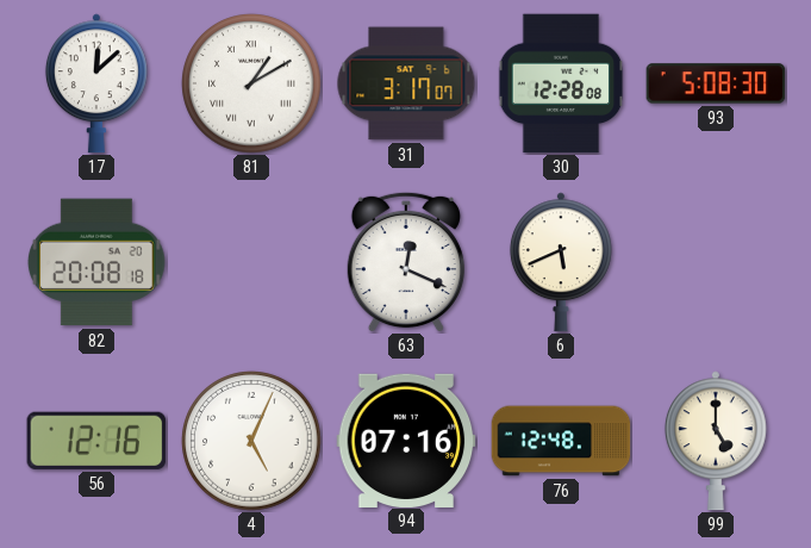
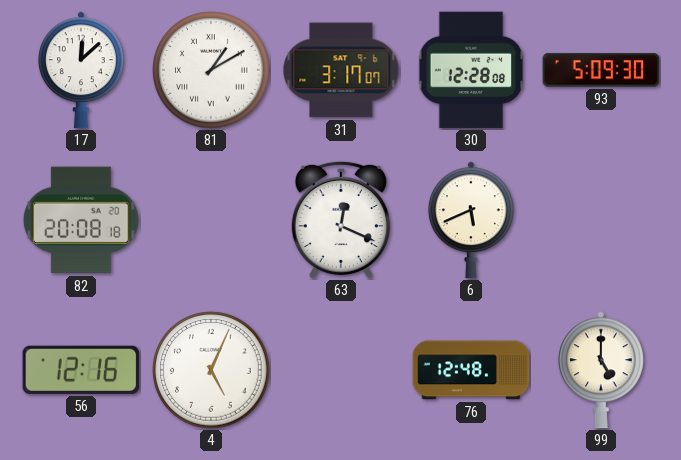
93: 5:08 -> 5:09
94: 07:16 -> none
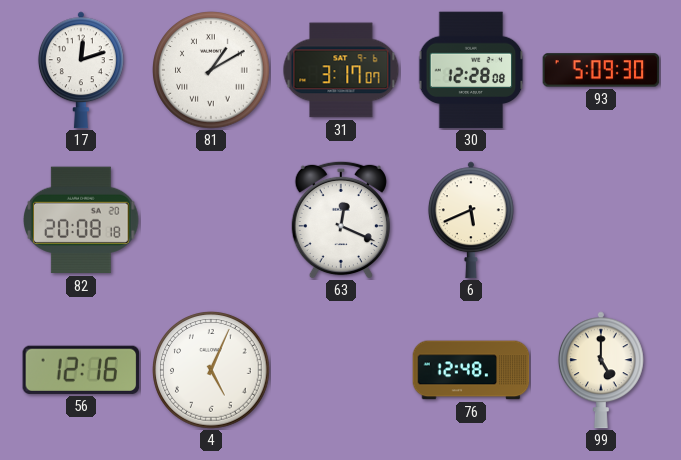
17: 12:08 -> 12:12
